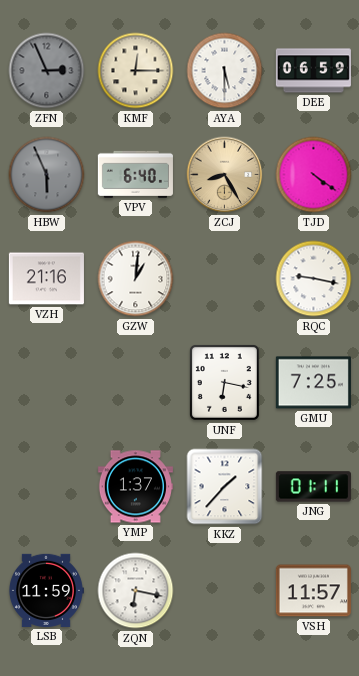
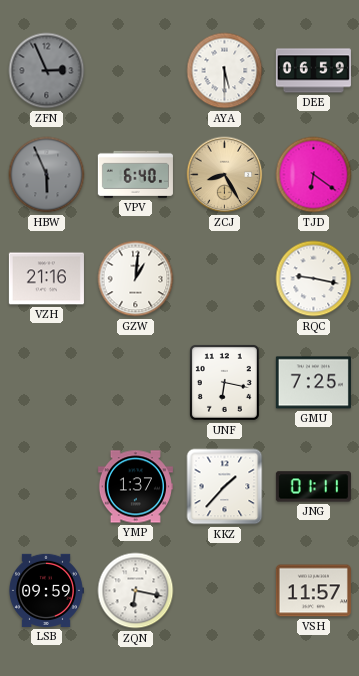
KMF: 12:15 -> none
TJD: 4:21 -> 6:21
LSB: 11:59 -> 09:59
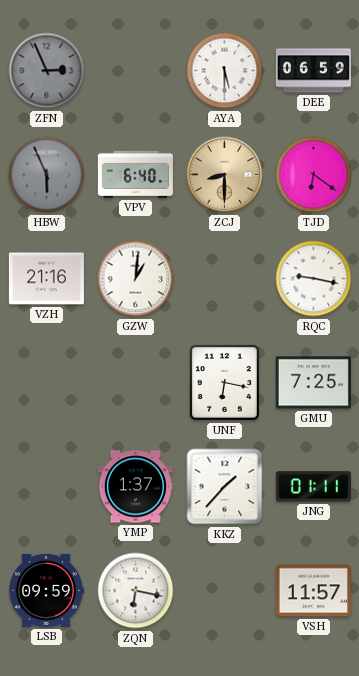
ZCJ: 8:25 -> 8:30
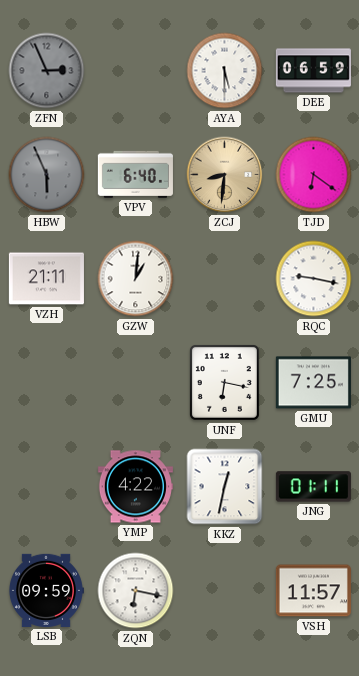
ZCJ: 8:30 -> 8:31
VZH: 21:16 -> 21:11
YMP: 1:37 -> 4:22
KKZ: 1:37 -> 12:32
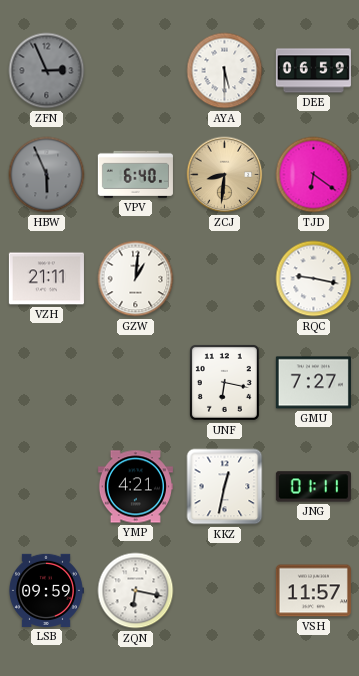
GMU: 7:25 -> 7:27
YMP: 4:22 -> 4:21
